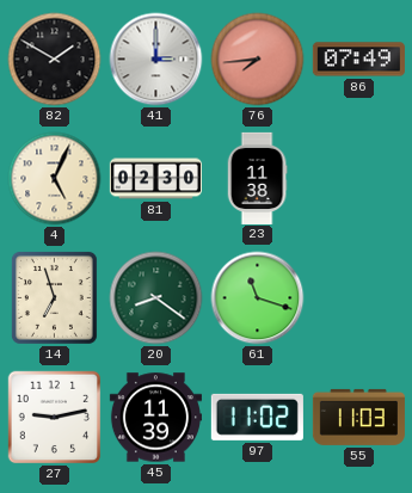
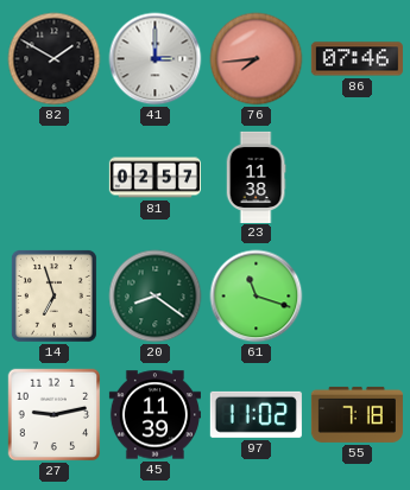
86: 07:49 -> 07:46
4: 5:04 -> none
81: 02:30 -> 02:57
55: 11:03 -> 7:18
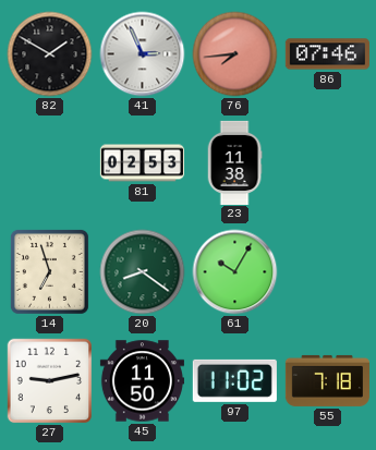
41: 3:00 -> 2:56
81: 02:57 -> 02:53
61: 11:18 -> 10:05
45: 11:39 -> 11:50
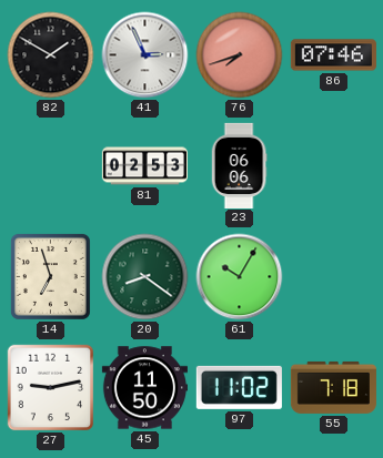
76: 7:44 -> 7:42
23: 11:38 -> 06:06
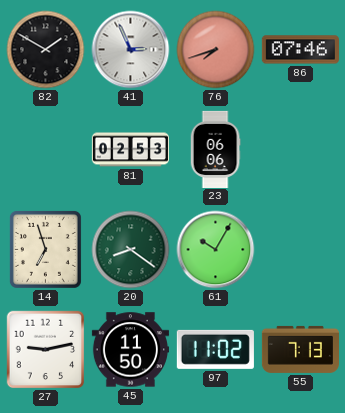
55: 7:18 -> 7:13
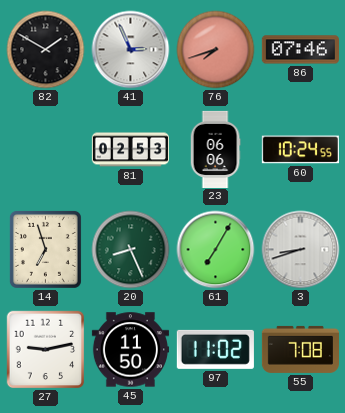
60: none -> 10:24
20: 8:21 -> 8:26
61: 10:05 -> 7:05
3: none -> 8:42
55: 7:13 -> 7:08
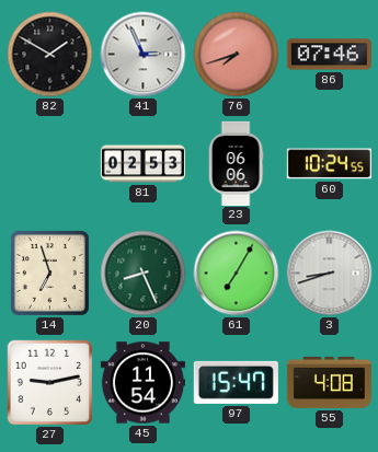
45: 11:50 -> 11:54
97: 11:02 -> 15:47
55: 7:08 -> 4:08
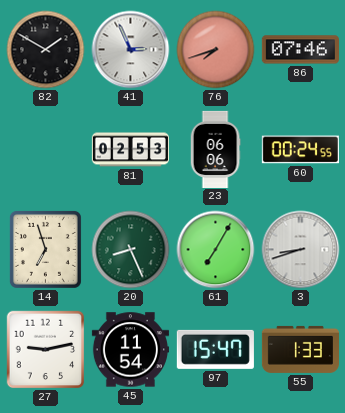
60: 10:24 -> 00:24
55: 4:08 -> 1:33
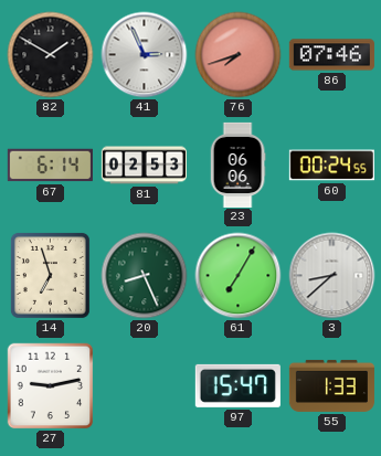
67: none -> 6:14
3: 8:42 -> 8:38
45: 11:54 -> none
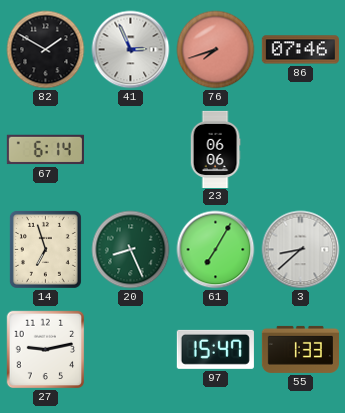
81: 02:53 -> none
60: 00:24 -> none
